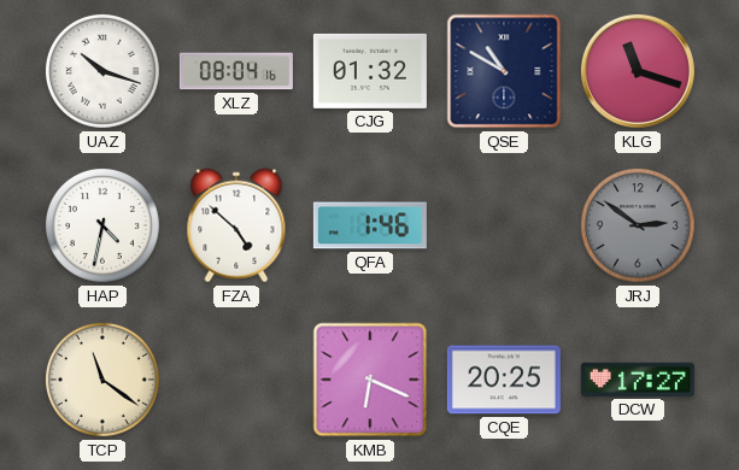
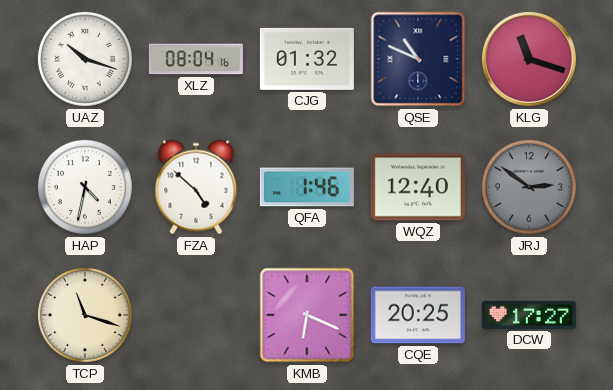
QSE: 10:50 -> 10:49
WQZ: none -> 12:40
TCP: 11:21 -> 11:18
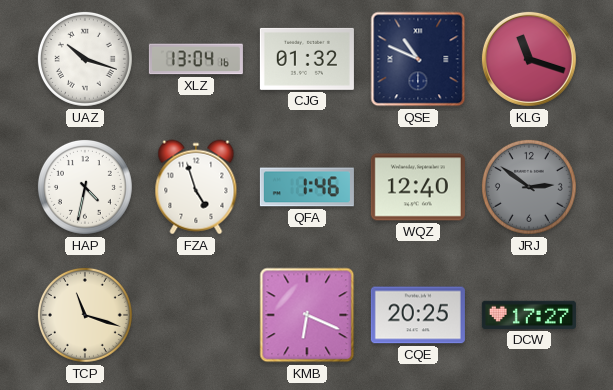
XLZ: 08:04 -> 13:04
FZA: 4:52 -> 4:57
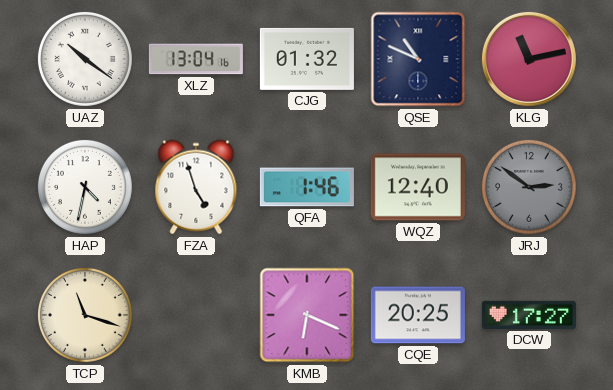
UAZ: 10:18 -> 10:21
KLG: 11:18 -> 11:13
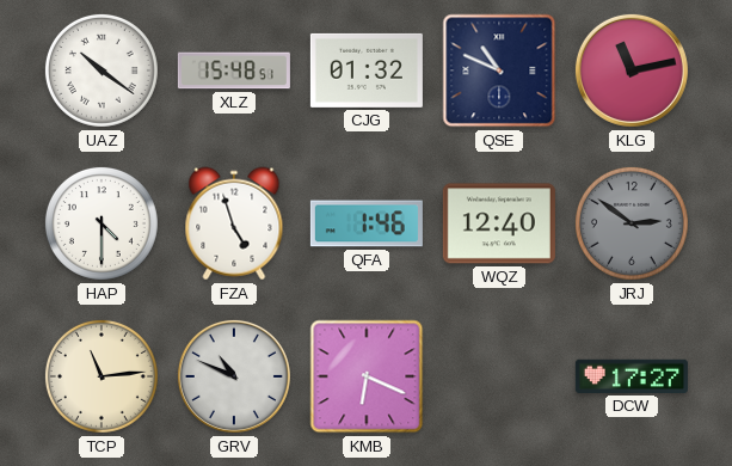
XLZ: 13:04 -> 15:48
HAP: 4:32 -> 4:30
TCP: 11:18 -> 11:14
GRV: none -> 10:49
CQE: 20:25 -> none
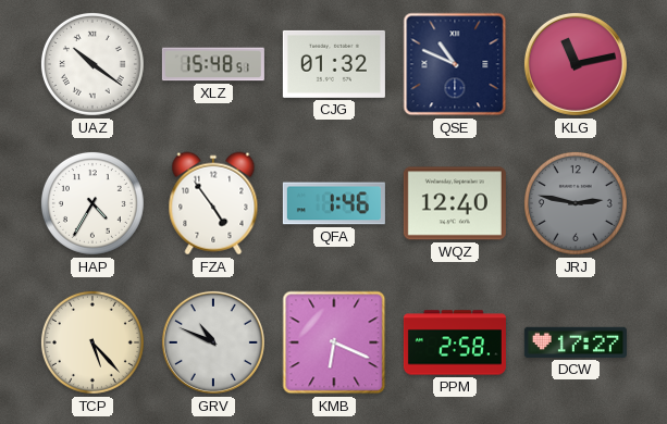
HAP: 4:30 -> 4:35
FZA: 4:57 -> 4:54
JRJ: 2:51 -> 2:47
TCP: 11:14 -> 5:23
PPM: none -> 2:58
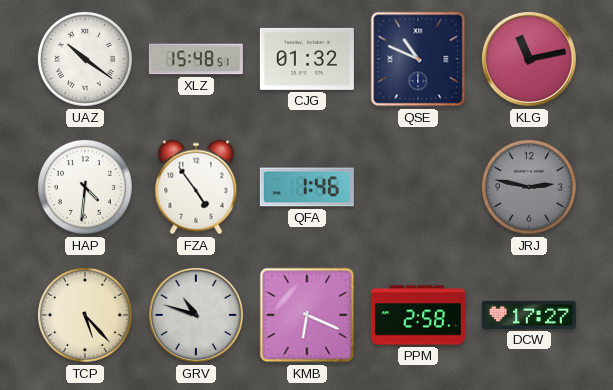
HAP: 4:35 -> 4:31
WQZ: 12:40 -> none
GRV: 10:49 -> 10:48
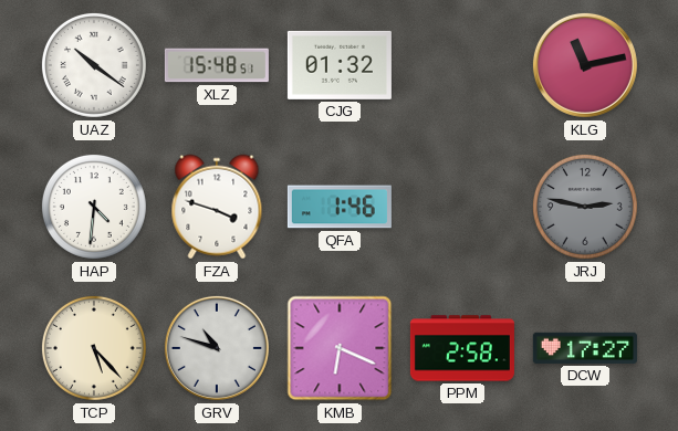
QSE: 10:49 -> none
FZA: 4:54 -> 3:48
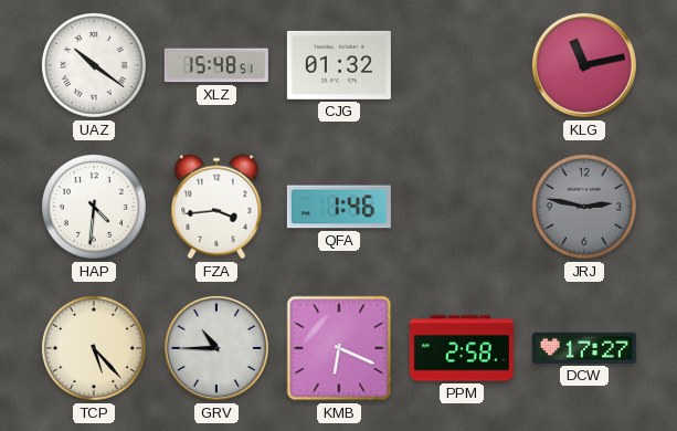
FZA: 3:48 -> 3:44
GRV: 10:48 -> 10:45
